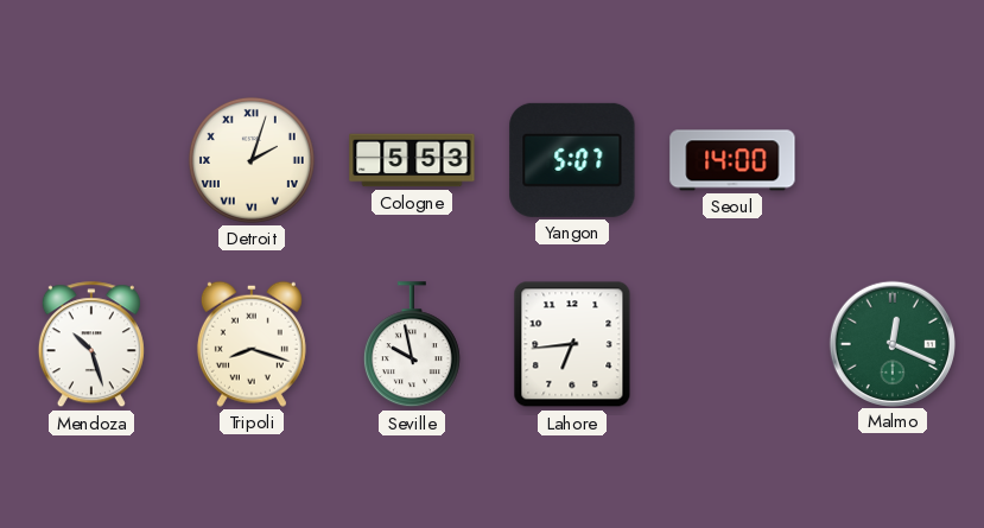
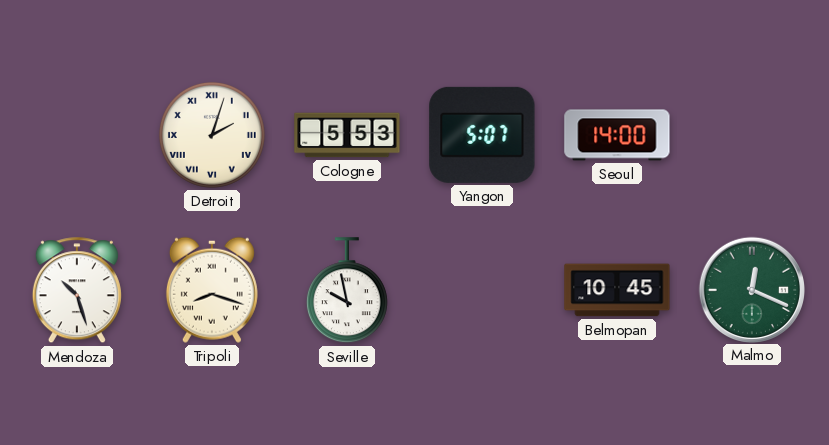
Lahore: 6:44 -> none
Belmopan: none -> 10:45
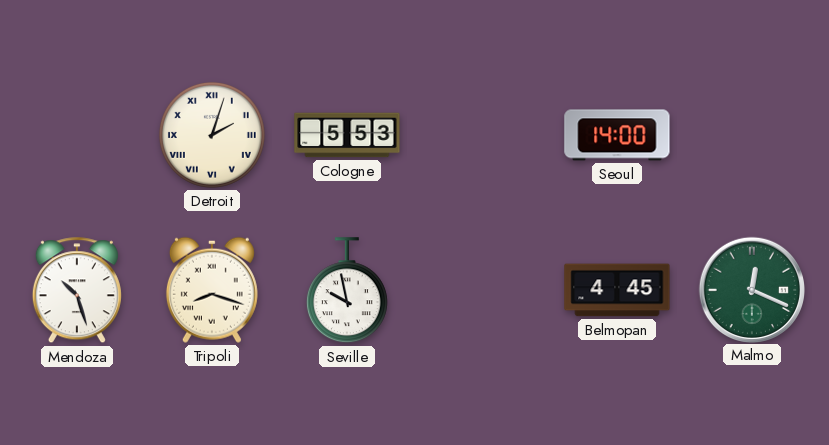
Yangon: 5:07 -> none
Belmopan: 10:45 -> 4:45
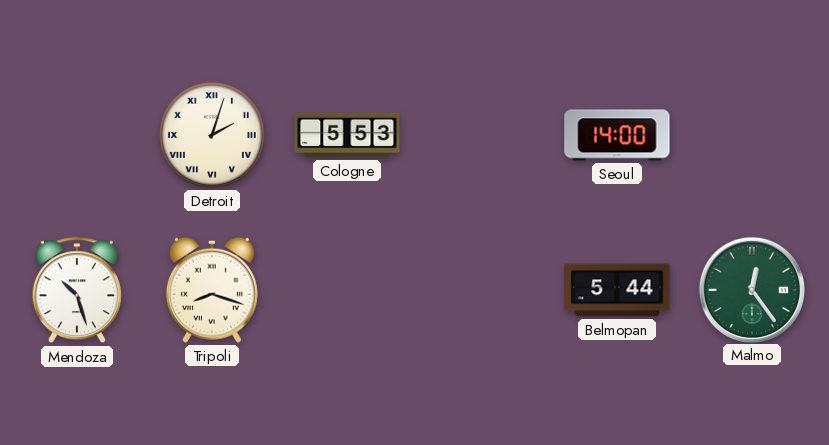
Seville: 9:58 -> none
Belmopan: 4:45 -> 5:44
Malmo: 12:19 -> 12:24
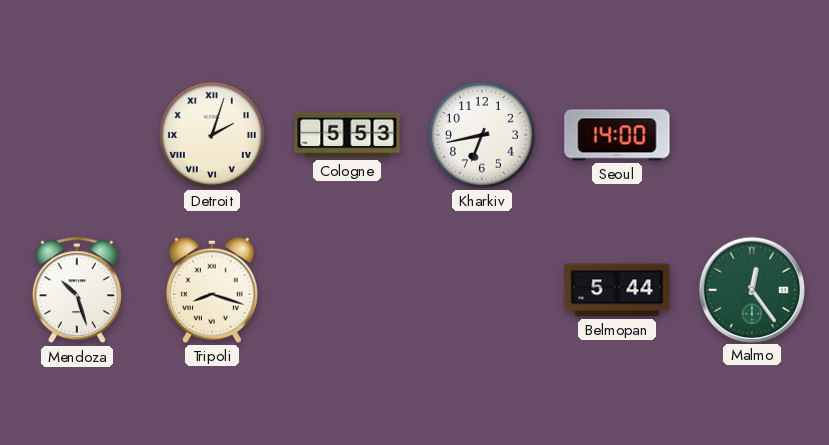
Kharkiv: none -> 6:43
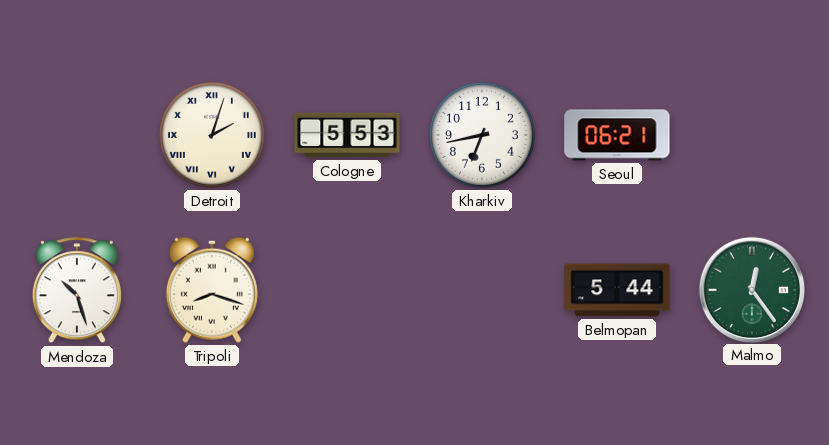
Seoul: 14:00 -> 06:21
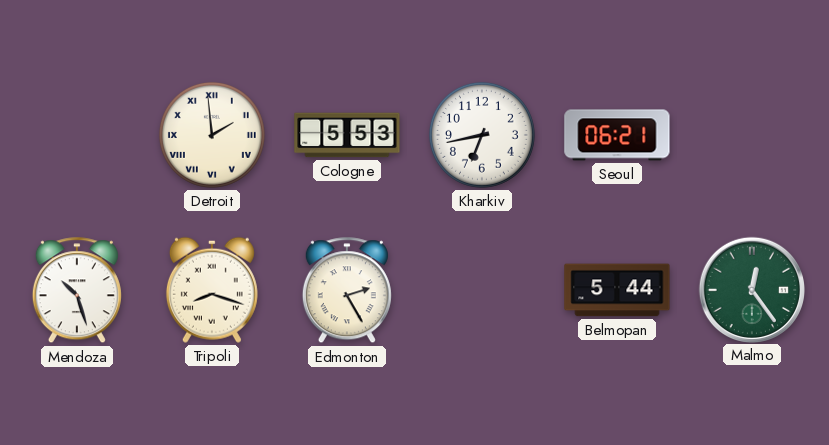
Detroit: 2:03 -> 1:59
Edmonton: none -> 2:25
